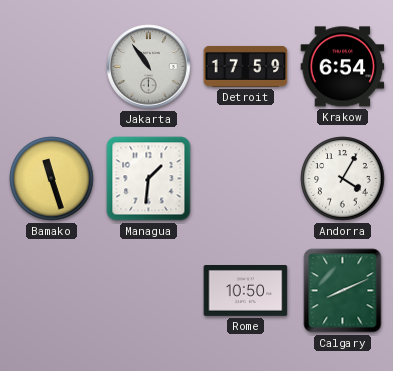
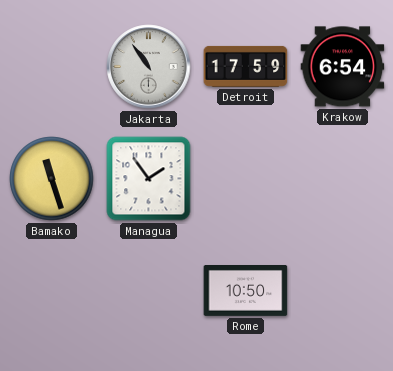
Managua: 1:31 -> 1:54
Andorra: 4:05 -> none
Calgary: 8:11 -> none
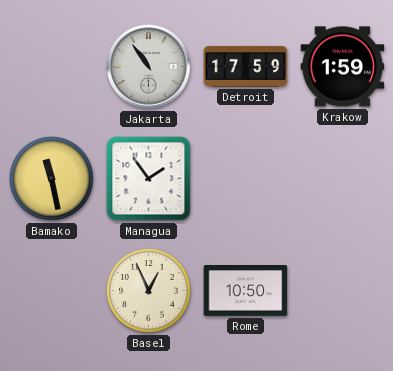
Krakow: 6:54 -> 1:59
Bamako: 11:27 -> 11:28
Basel: none -> 12:56
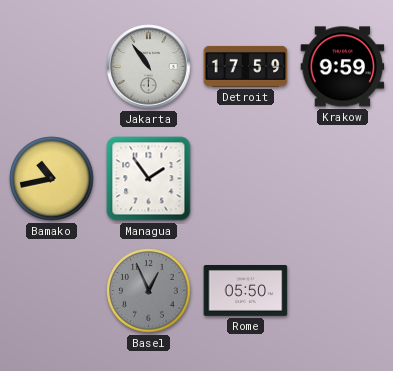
Krakow: 1:59 -> 9:59
Bamako: 11:28 -> 10:43
Basel dial: cream -> grey
Rome: 10:50 -> 05:50
